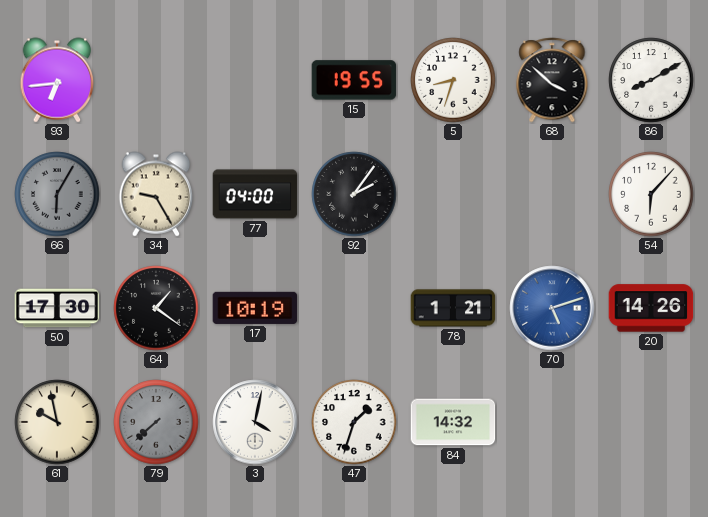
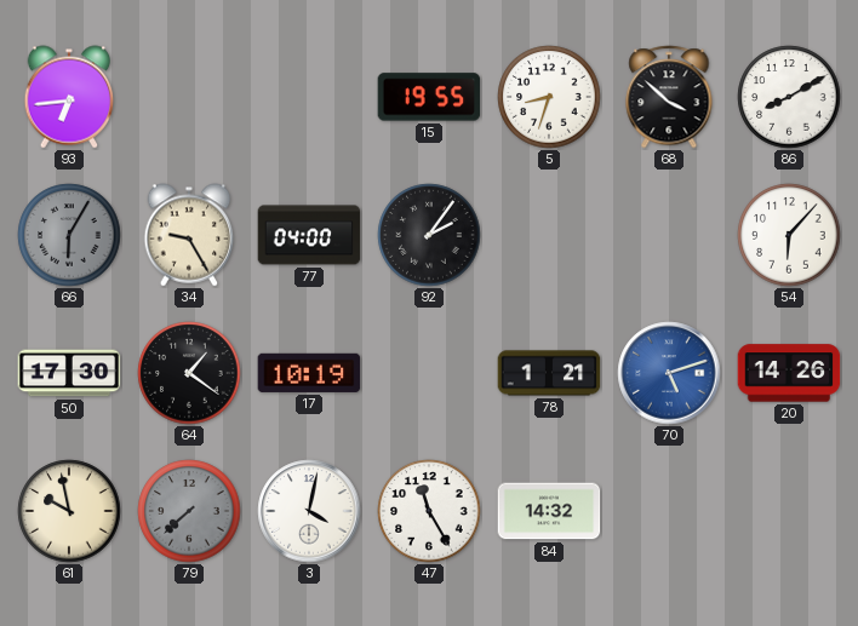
47: 1:33 -> 11:25
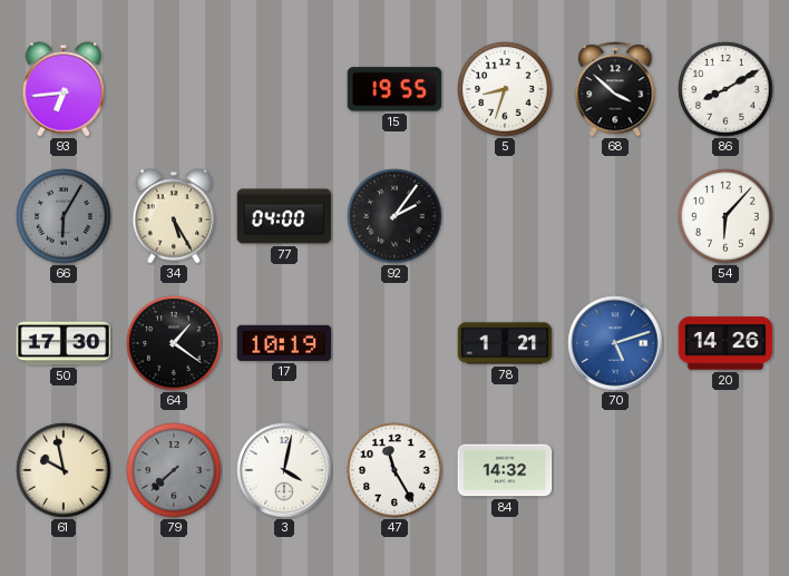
34: 9:25 -> 5:25
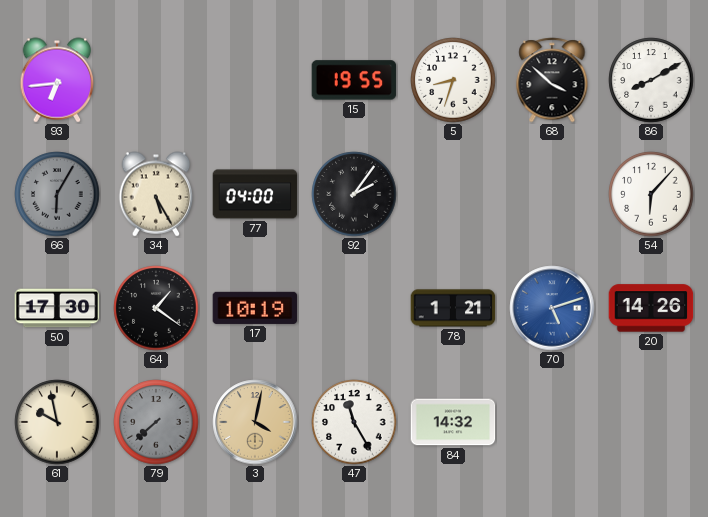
3 dial: white -> champagne
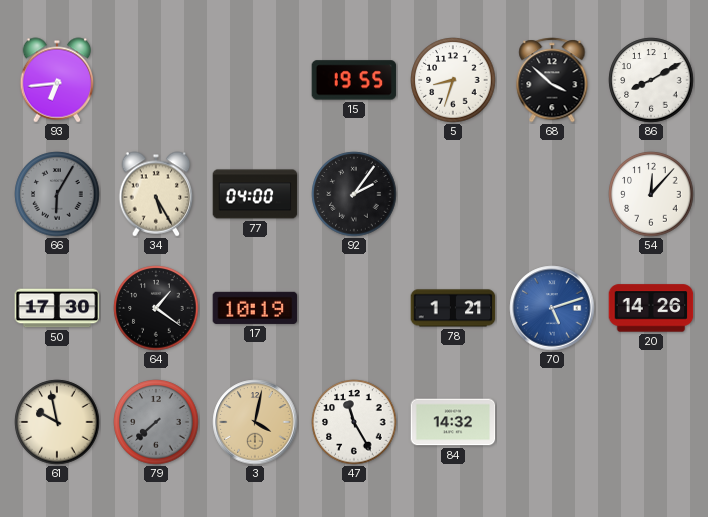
54: 6:07 -> 12:07
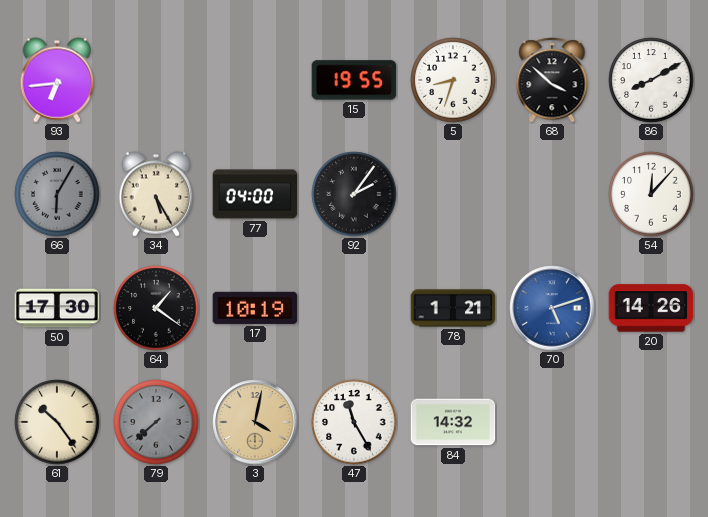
61: 9:58 -> 10:24
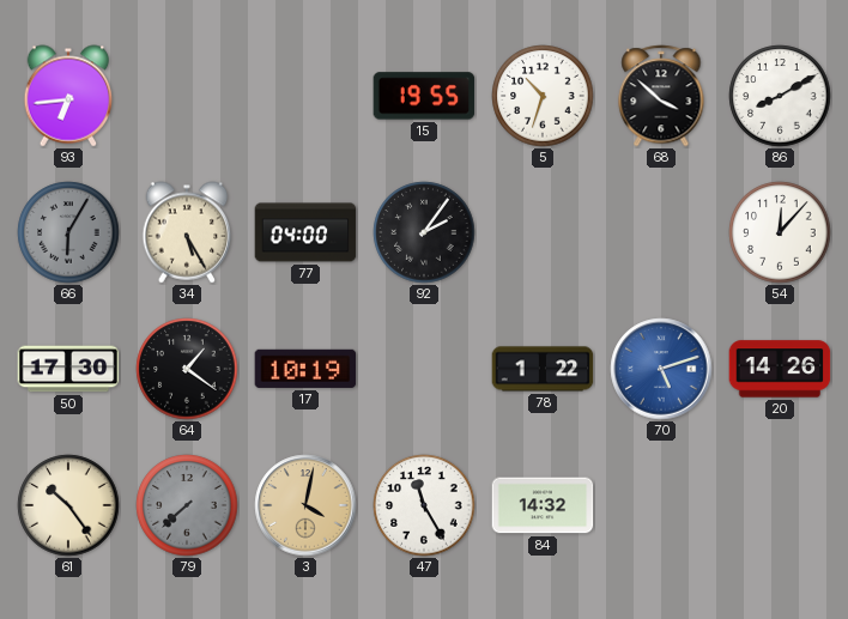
5: 8:33 -> 10:33
78: 1:21 -> 1:22
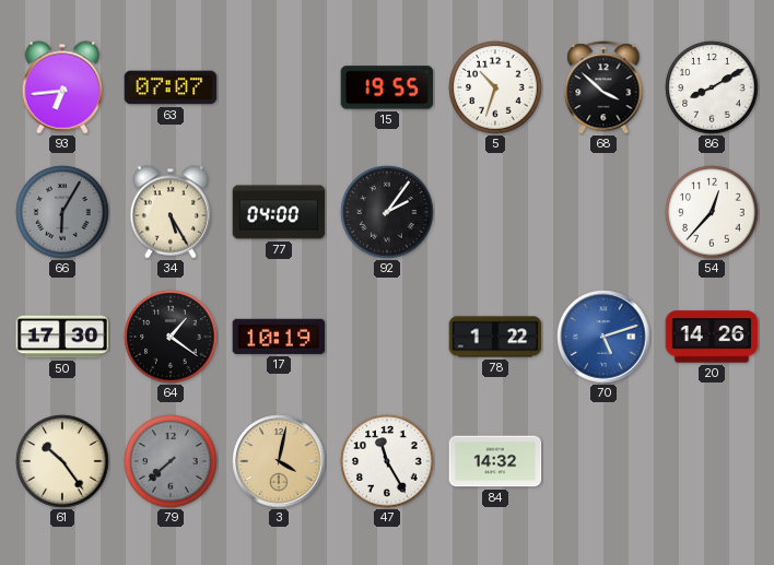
63: none -> 07:07
54: 12:07 -> 12:37
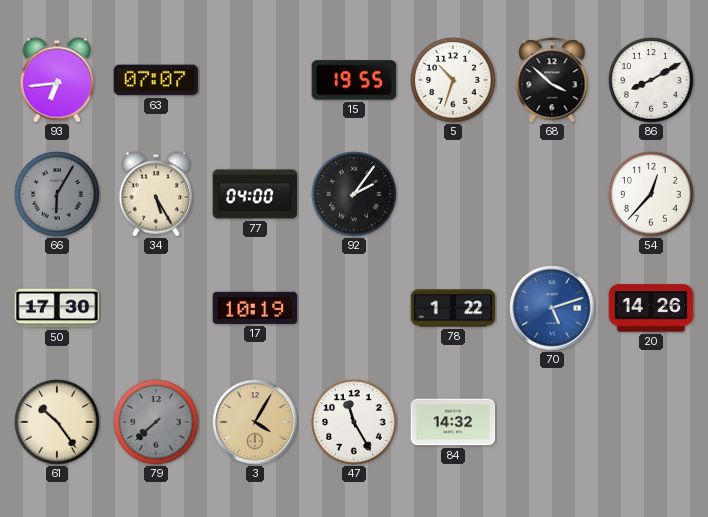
64: 1:21 -> none
3: 4:02 -> 4:05
